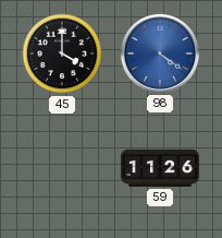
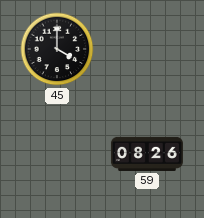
98: 4:21 -> none
59: 11:26 -> 08:26
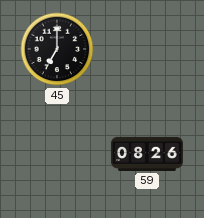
45: 4:00 -> 7:00
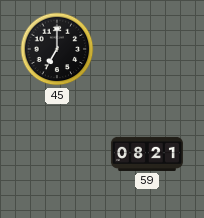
59: 08:26 -> 08:21
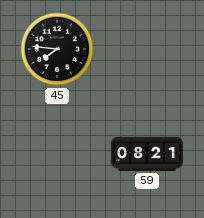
45: 7:00 -> 7:46
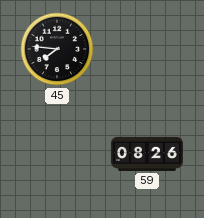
59: 08:21 -> 08:26
